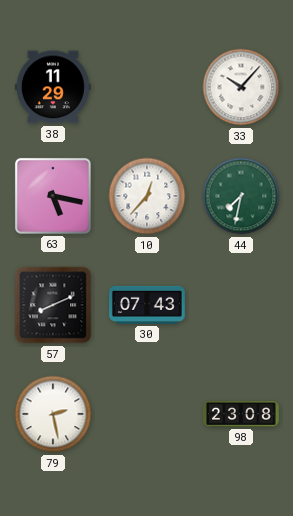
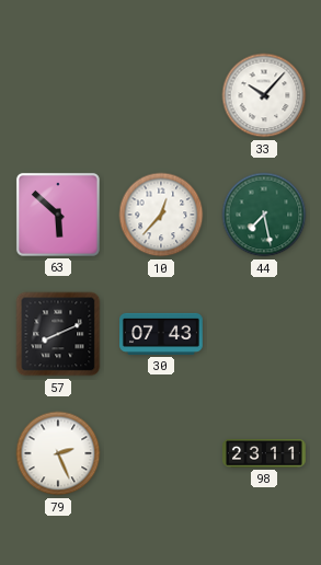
38: 11:29 -> none
63: 5:17 -> 5:52
44: 7:32 -> 7:28
79: 2:28 -> 2:26
98: 23:08 -> 23:11
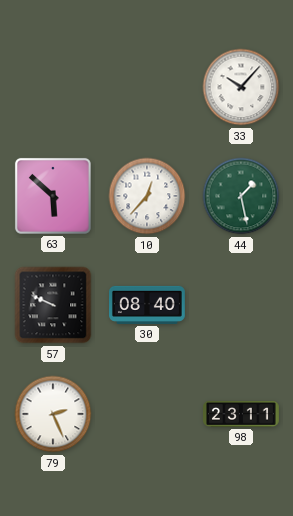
44: 7:28 -> 1:28
57: 8:11 -> 9:49
30: 07:43 -> 08:40
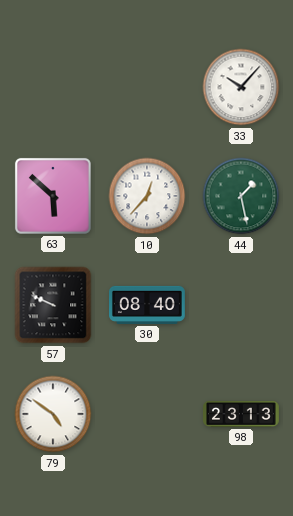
79: 2:26 -> 4:51
98: 23:11 -> 23:13
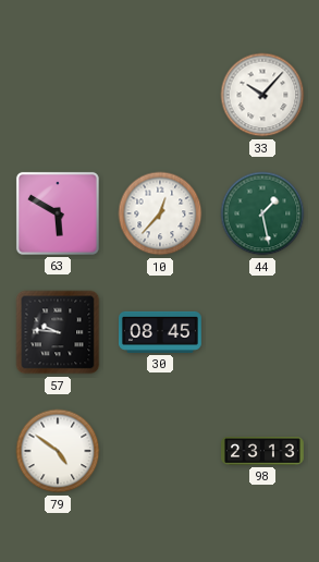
63: 5:52 -> 5:50
57: 9:49 -> 9:46
30: 08:40 -> 08:45
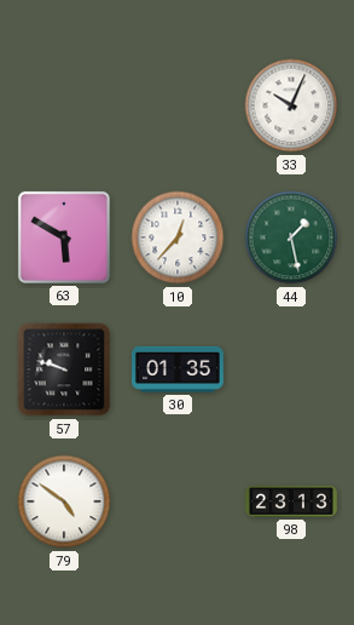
33: 10:07 -> 10:04
57: 9:46 -> 9:48
30: 08:45 -> 01:35
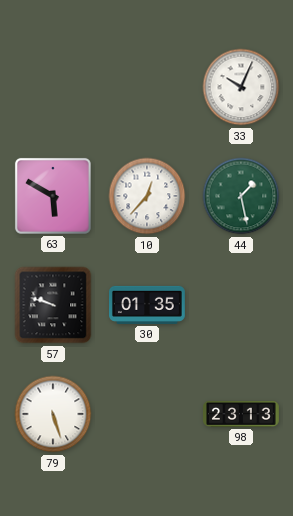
79: 4:51 -> 5:27
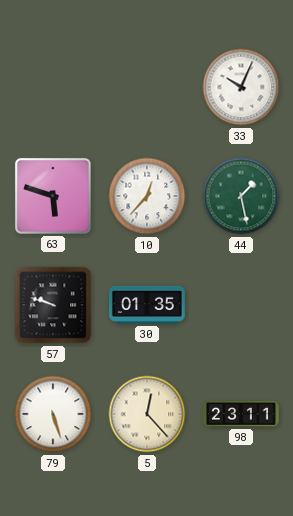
63: 5:50 -> 5:48
5: none -> 12:23
98: 23:13 -> 23:11
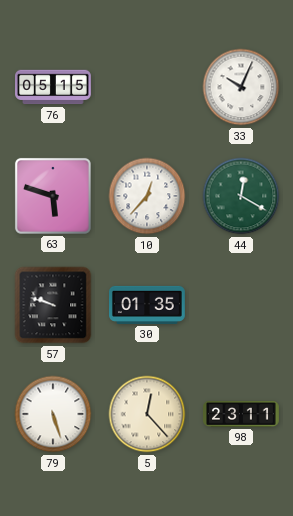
76: none -> 05:15
44: 1:28 -> 12:20
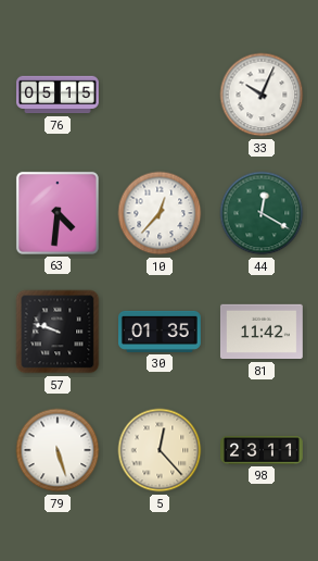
63: 5:48 -> 4:31
81: none -> 11:42
